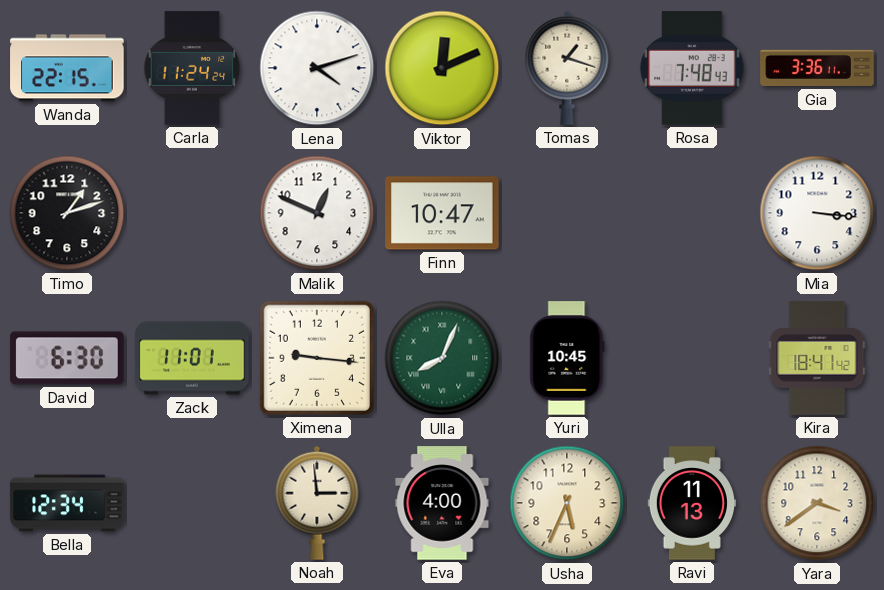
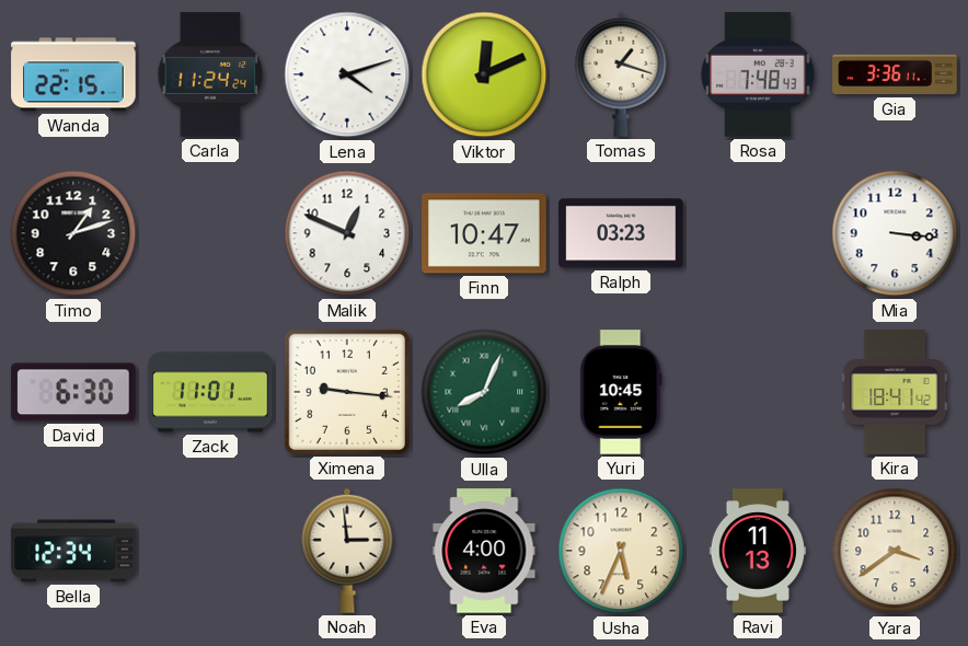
Ralph: none -> 03:23
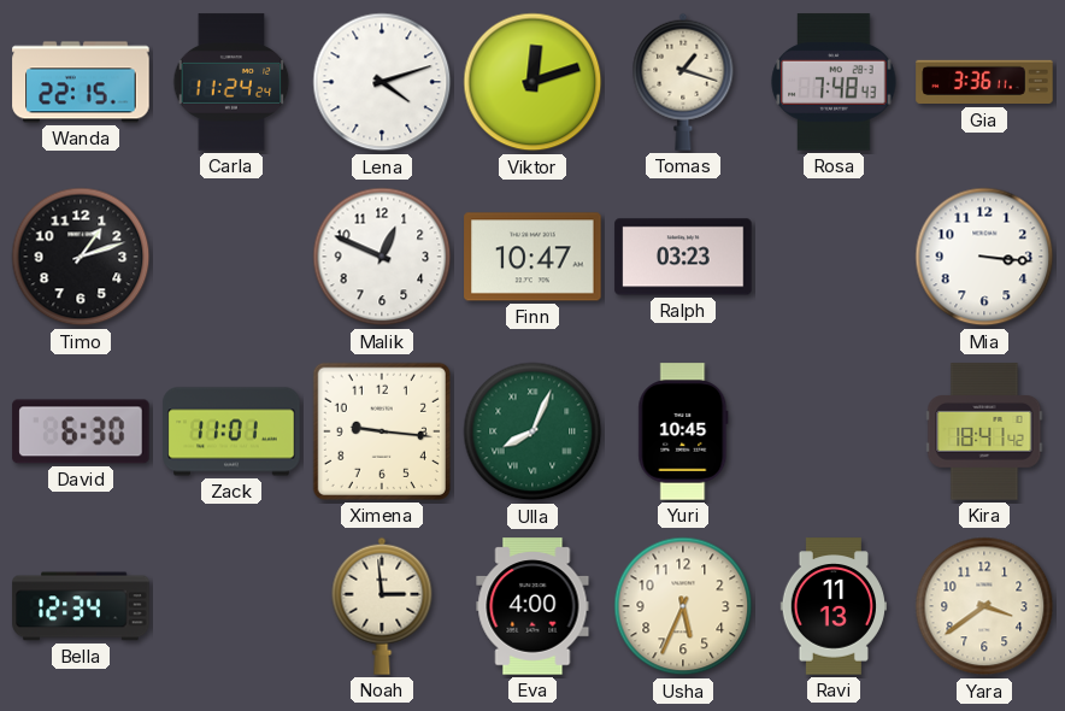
Viktor: 12:11 -> 12:12
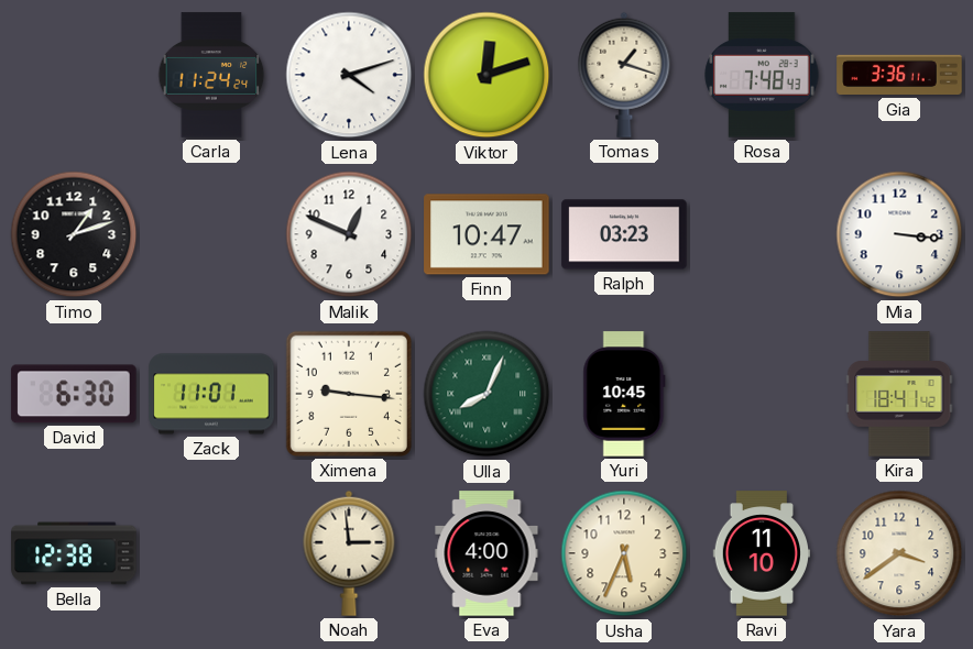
Wanda: 22:15 -> none
Bella: 12:34 -> 12:38
Ravi: 11:13 -> 11:10
